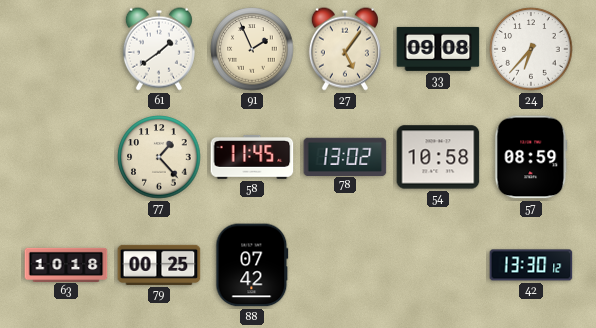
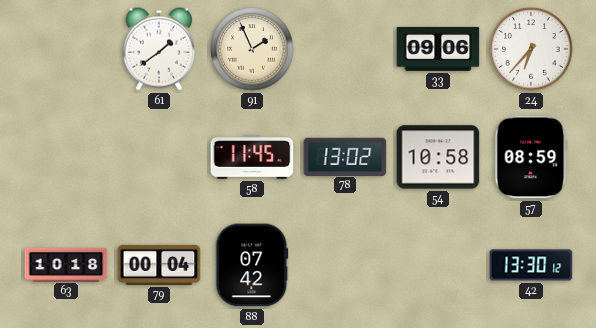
27: 5:06 -> none
33: 09:08 -> 09:06
77: 1:23 -> none
79: 00:25 -> 00:04
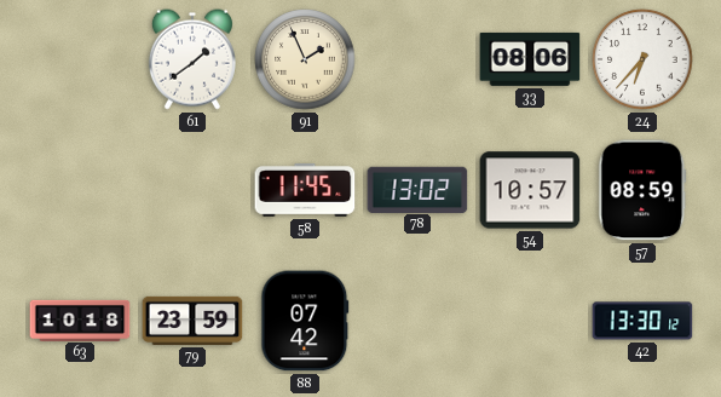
33: 09:06 -> 08:06
54: 10:58 -> 10:57
79: 00:04 -> 23:59
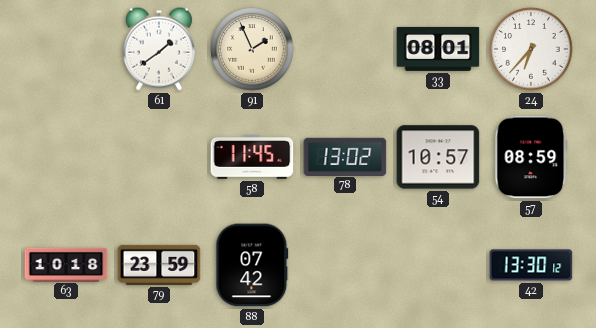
33: 08:06 -> 08:01
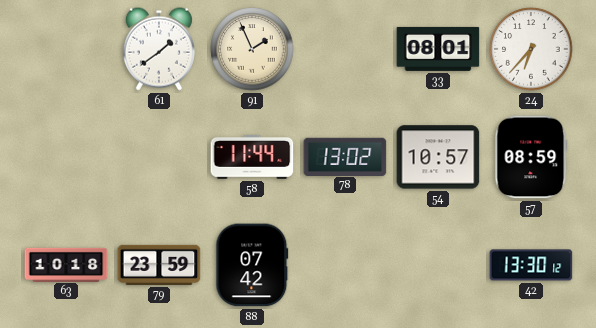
58: 11:45 -> 11:44
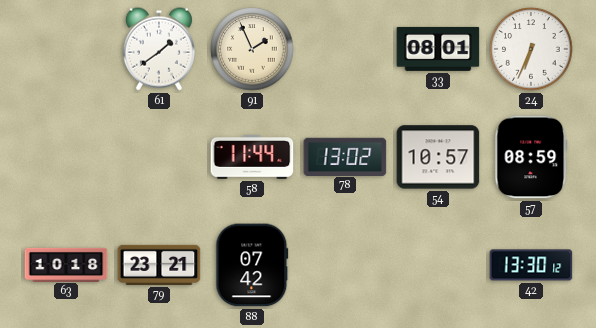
24: 6:37 -> 6:34
79: 23:59 -> 23:21
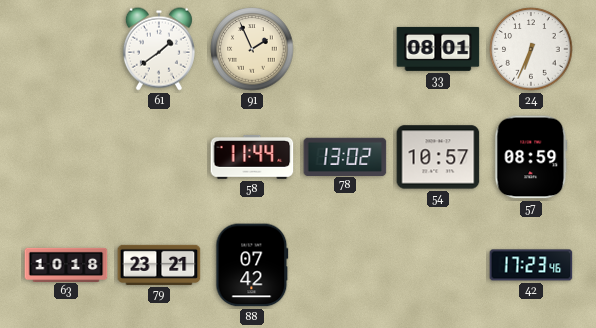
42: 13:30 -> 17:23
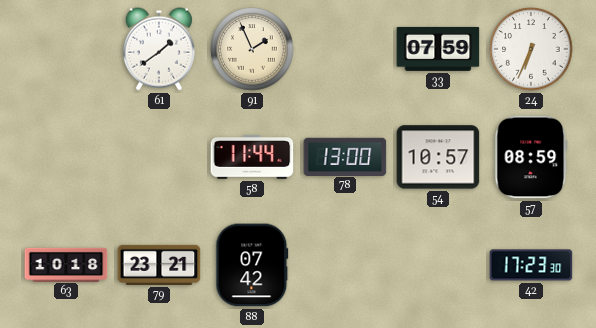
33: 08:01 -> 07:59
78: 13:02 -> 13:00
42: 17:23:46 -> 17:23:30
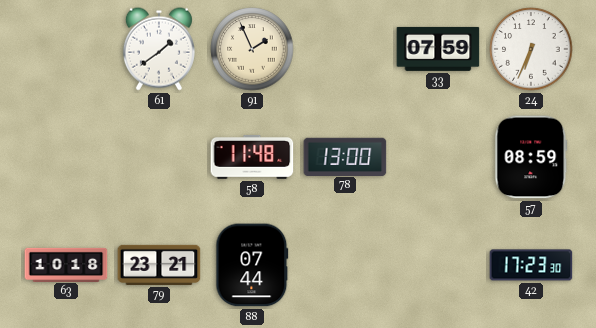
58: 11:44 -> 11:48
54: 10:57 -> none
88: 07:42 -> 07:44
